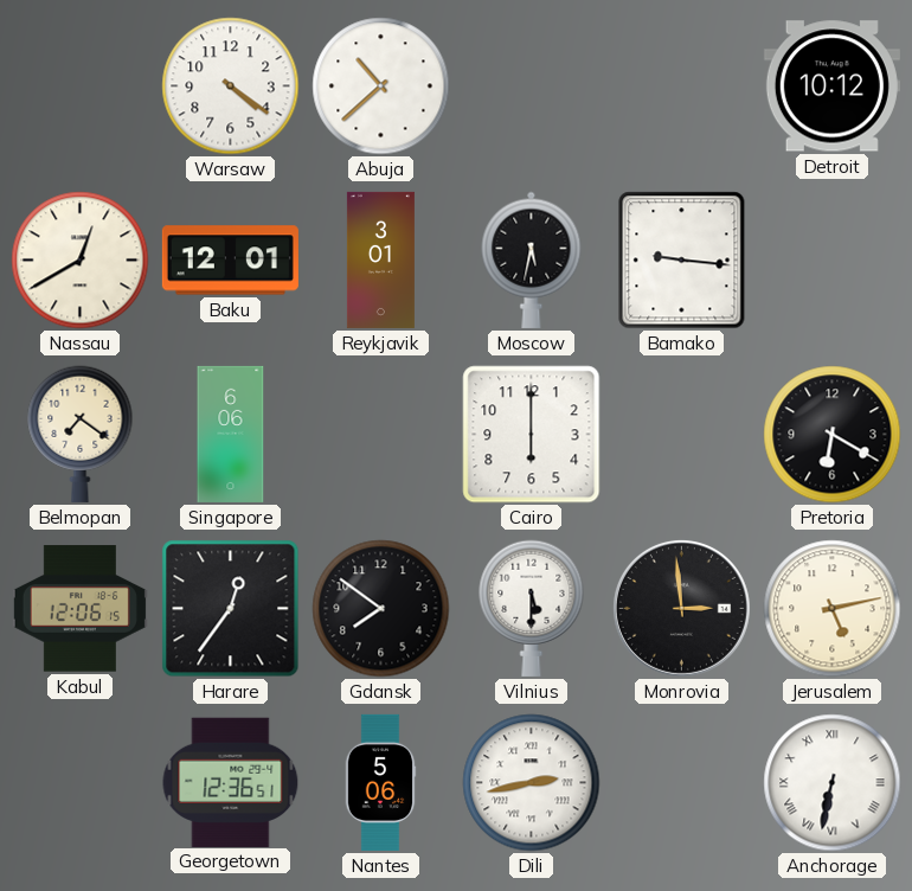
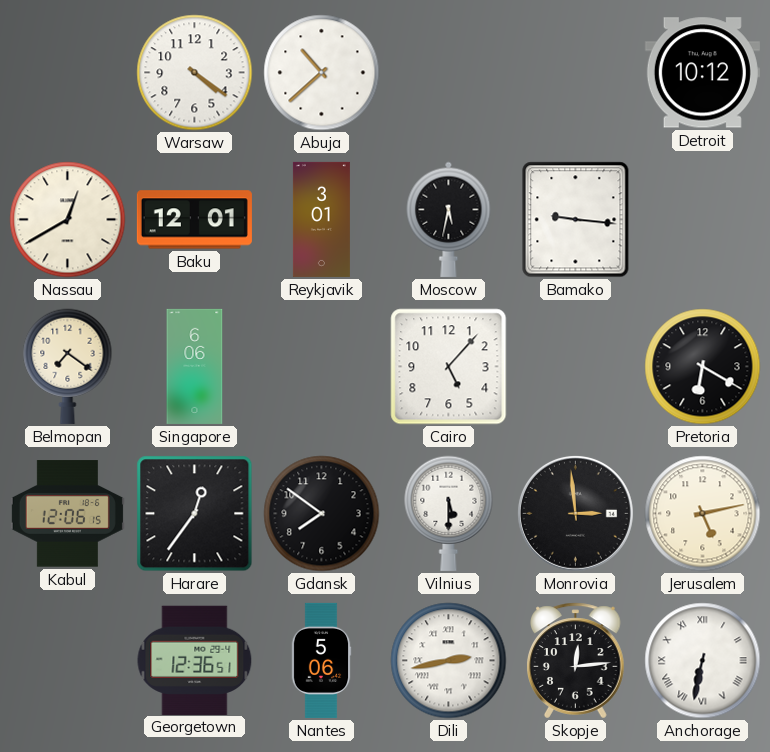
Cairo: 6:00 -> 5:07
Skopje: none -> 12:14
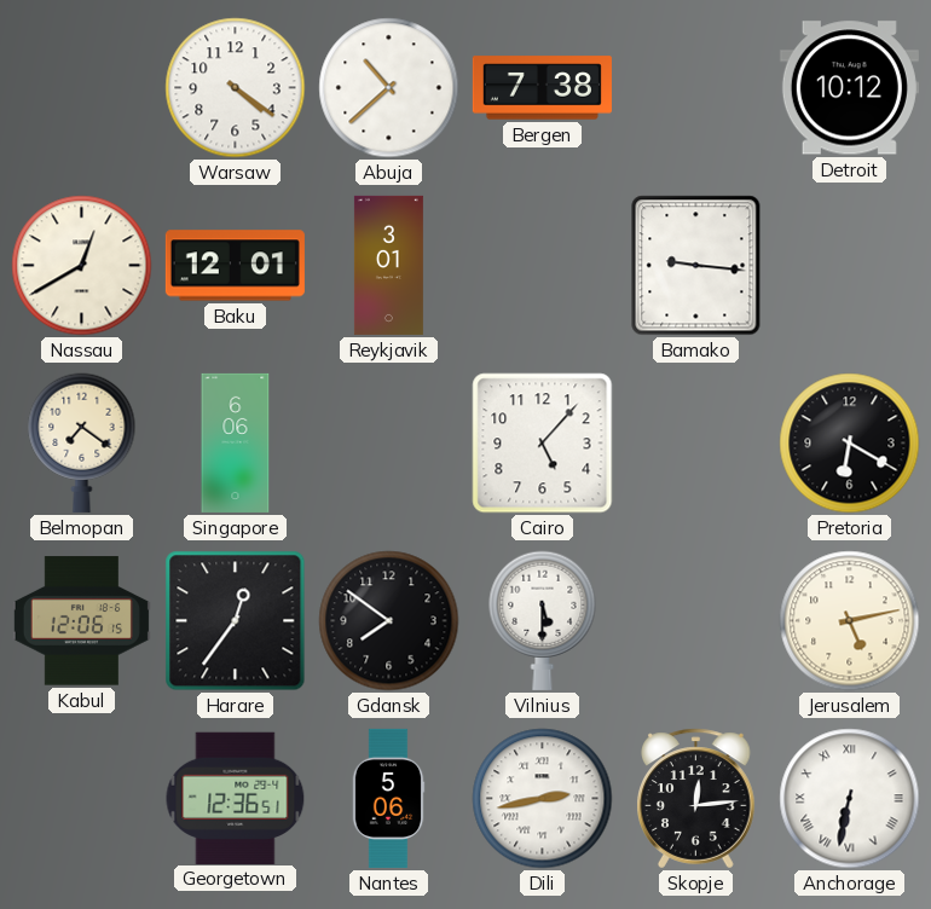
Bergen: none -> 7:38
Moscow: 5:32 -> none
Monrovia: 2:59 -> none
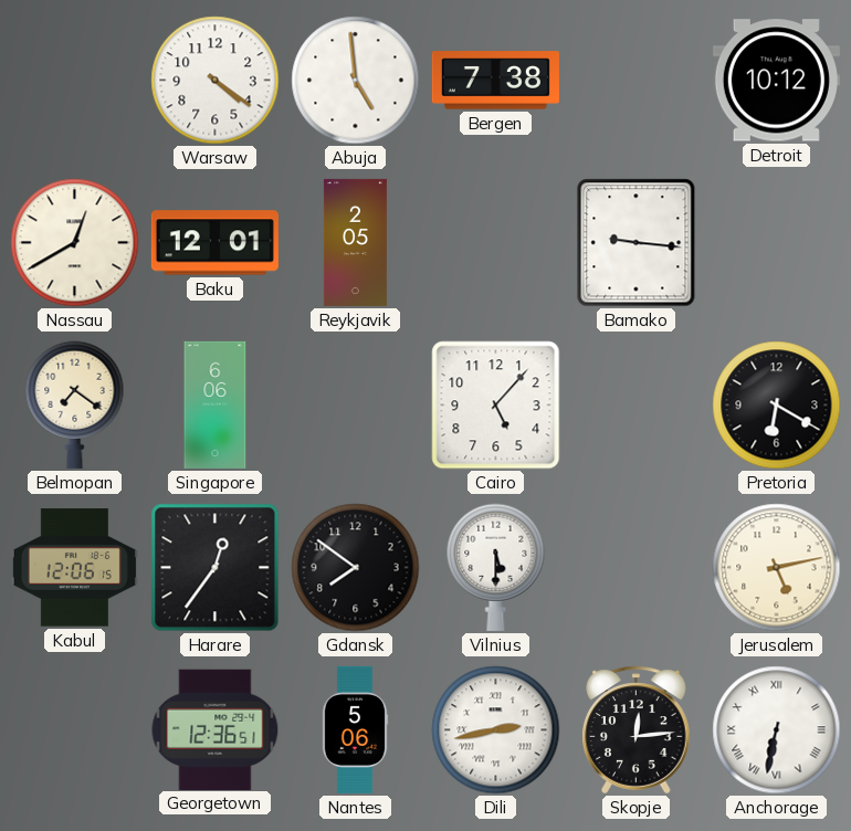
Abuja: 10:38 -> 4:59
Reykjavik: 3:01 -> 2:05
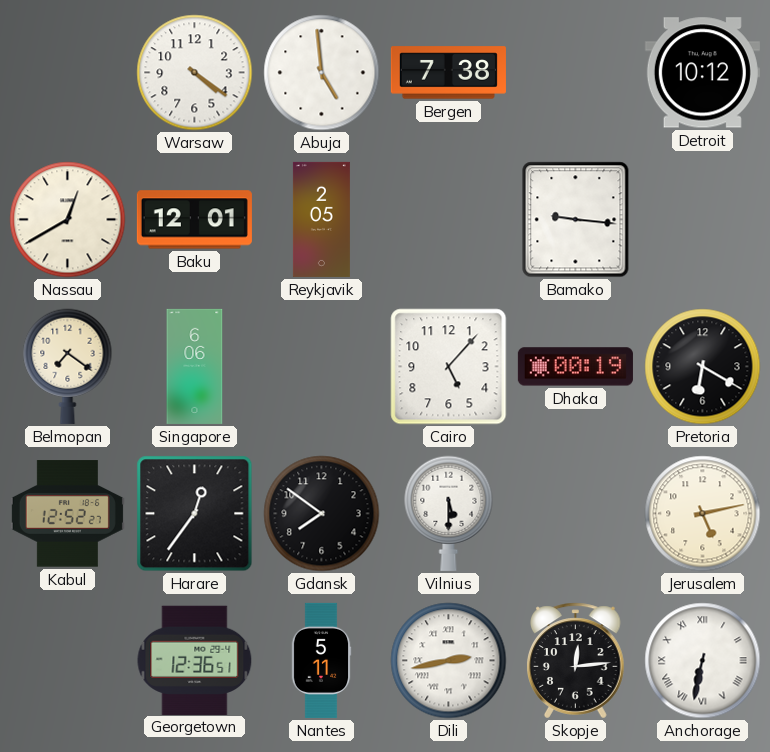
Dhaka: none -> 00:19
Kabul: 12:06 -> 12:52
Nantes: 5:06 -> 5:11
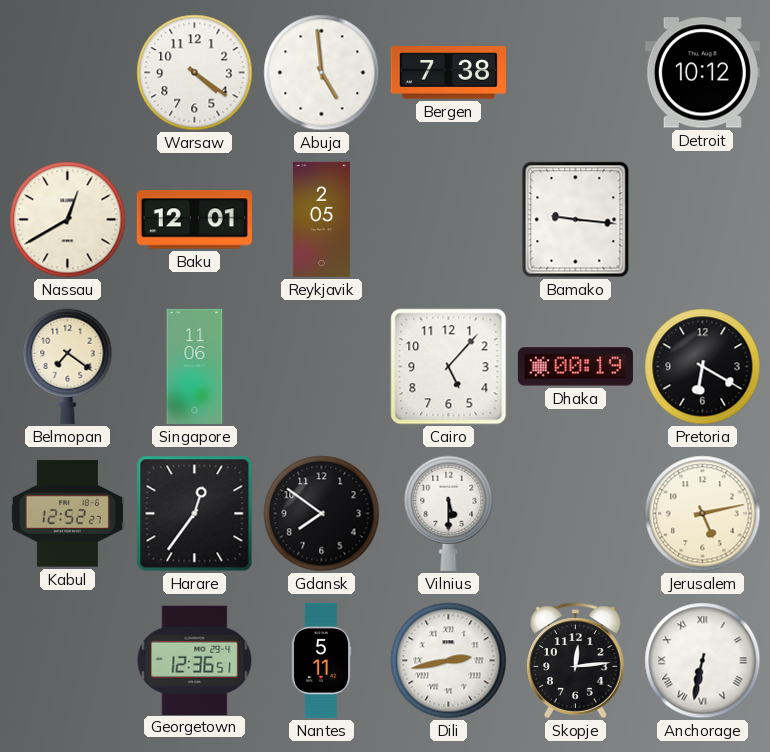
Singapore: 6:06 -> 11:06
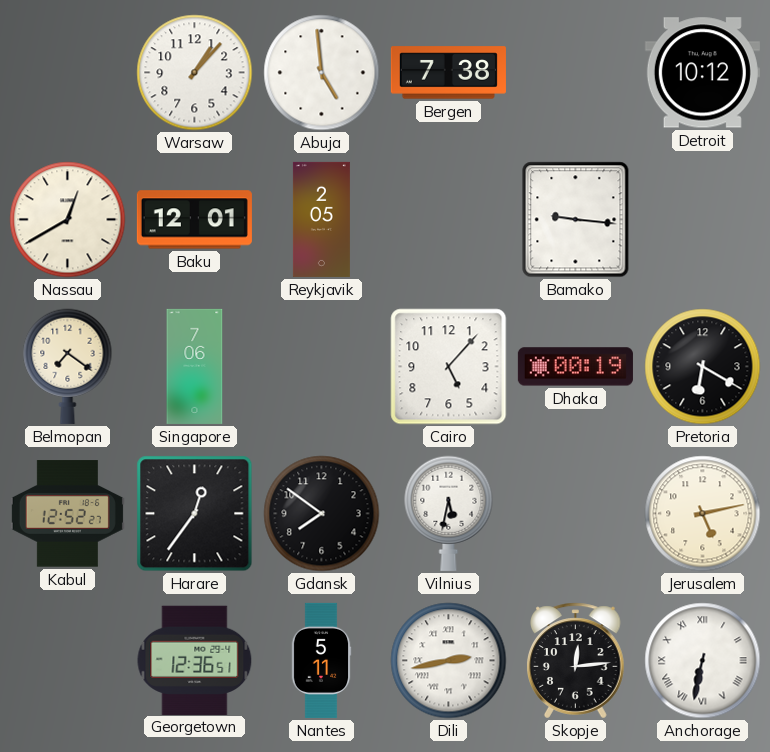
Warsaw: 4:21 -> 1:07
Singapore: 11:06 -> 7:06
Vilnius: 5:30 -> 5:32
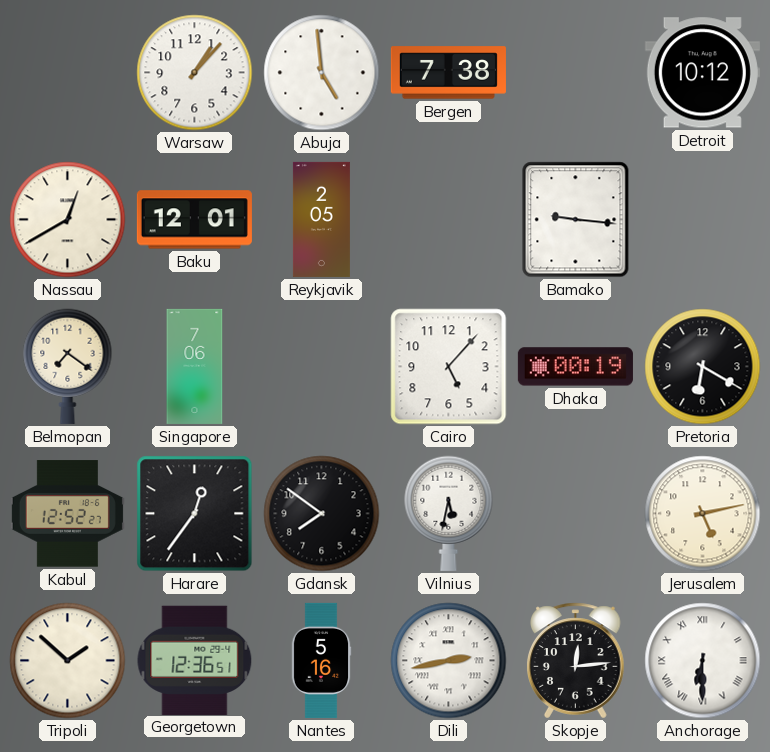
Tripoli: none -> 1:52
Nantes: 5:11 -> 5:16
Anchorage: 6:32 -> 6:30
